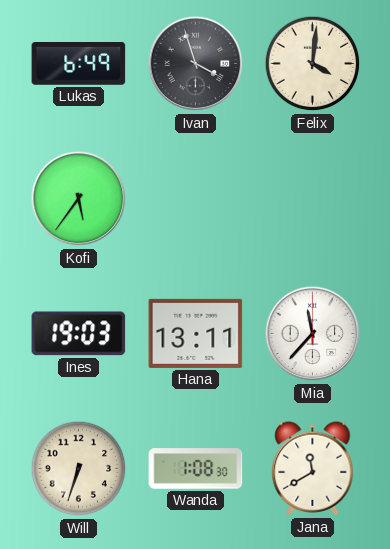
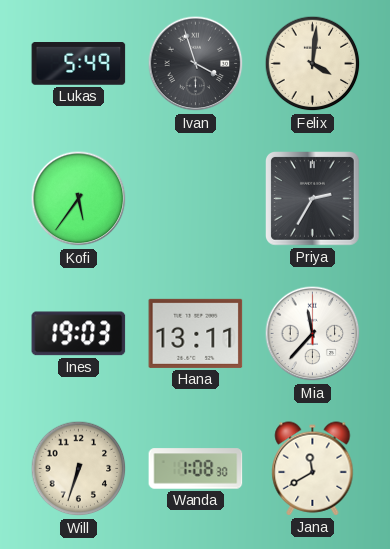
Lukas: 6:49 -> 5:49
Priya: none -> 2:35
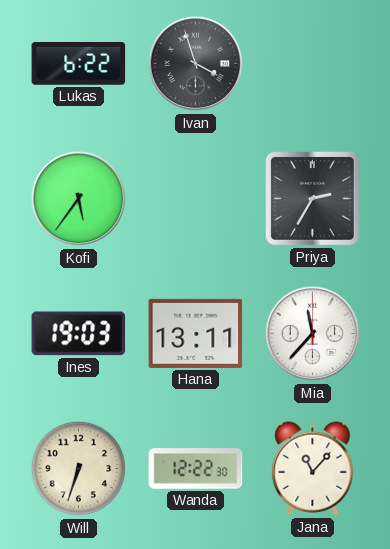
Lukas: 5:49 -> 6:22
Felix: 4:01 -> none
Wanda: 1:08 -> 12:22
Jana: 11:40 -> 11:07
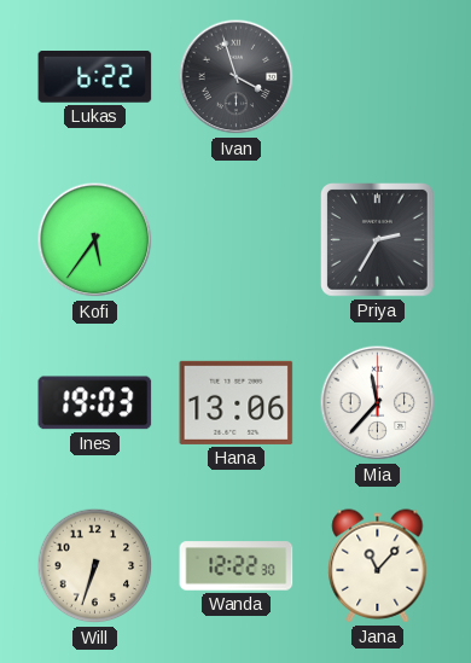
Hana: 13:11 -> 13:06
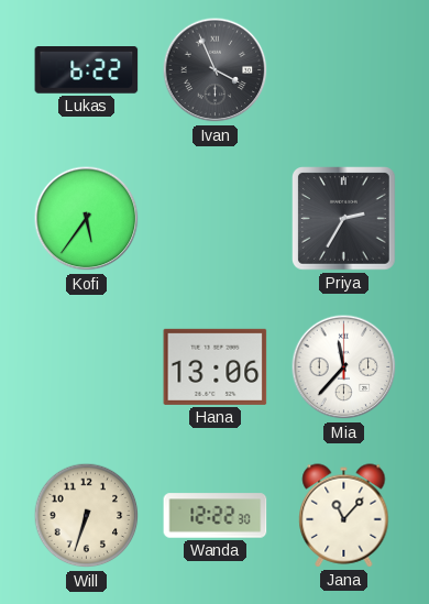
Ivan: 3:57 -> 3:56
Ines: 19:03 -> none
